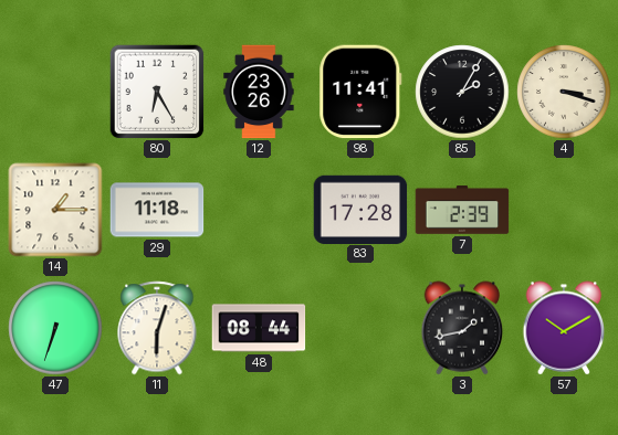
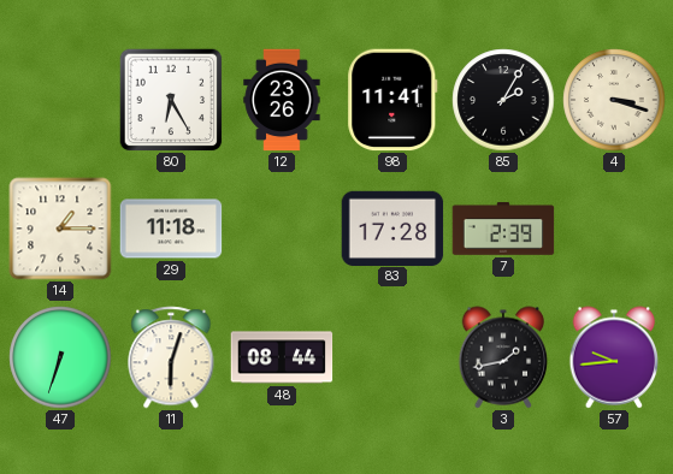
57: 10:10 -> 9:44
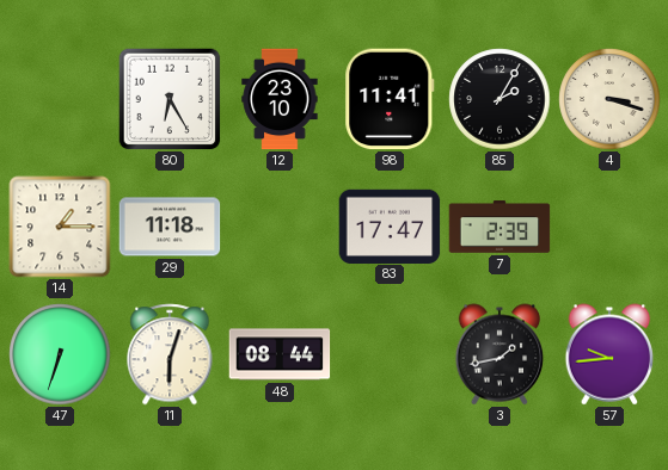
12: 23:26 -> 23:10
83: 17:28 -> 17:47
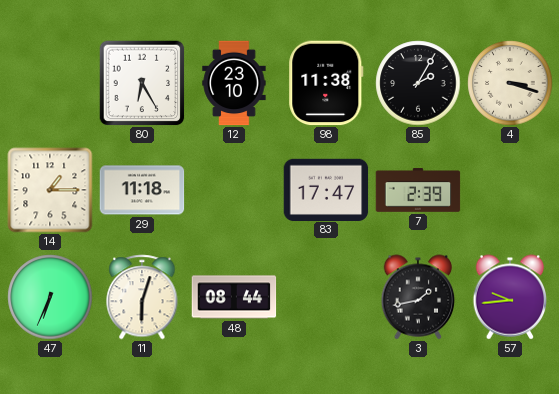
98: 11:41 -> 11:38
47: 6:33 -> 6:34
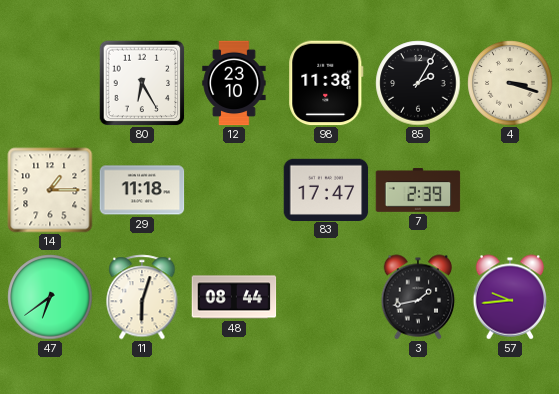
47: 6:34 -> 6:39
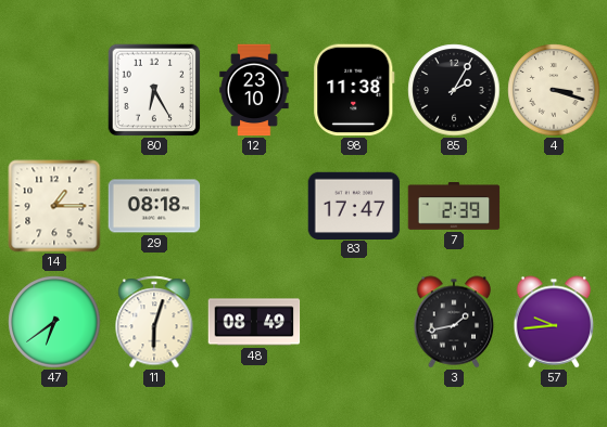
29: 11:18 -> 08:18
48: 08:44 -> 08:49
